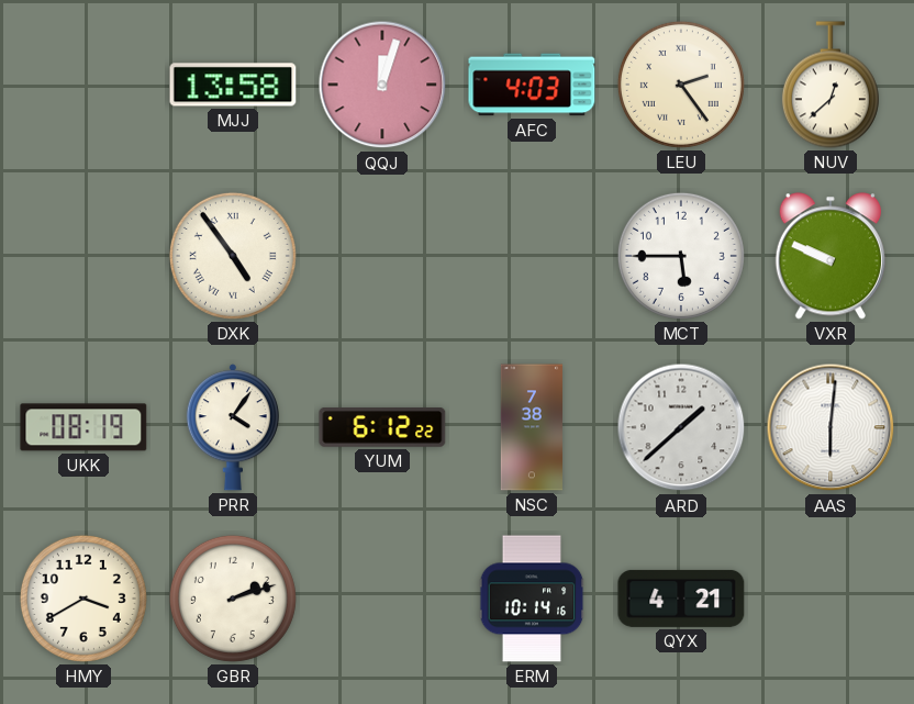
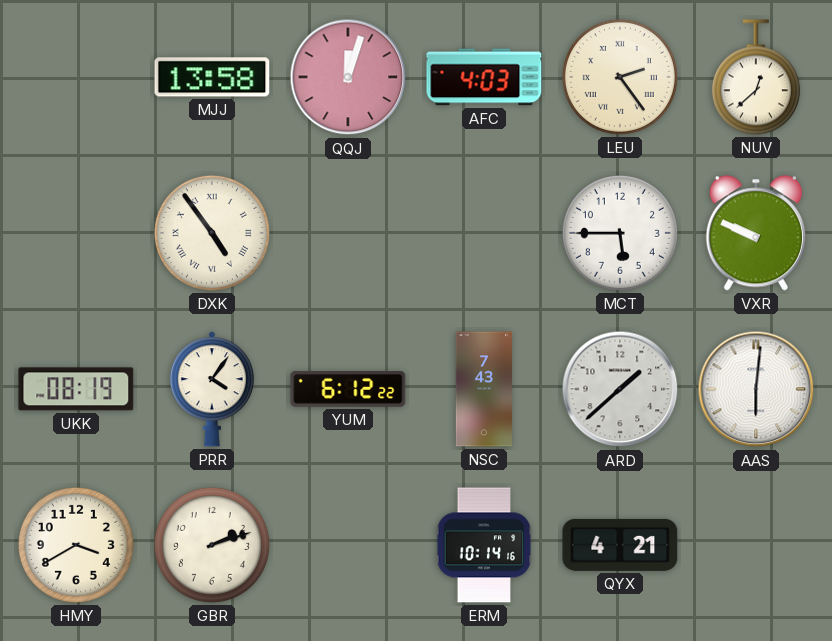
NSC: 7:38 -> 7:43
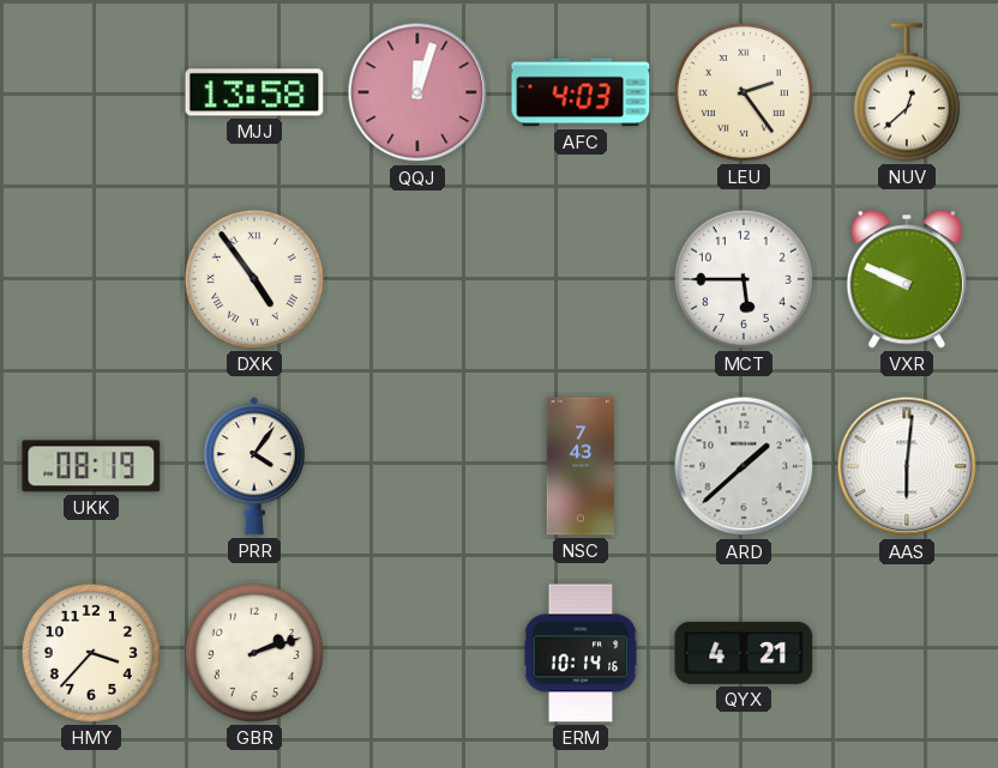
YUM: 6:12 -> none
HMY: 3:40 -> 3:37
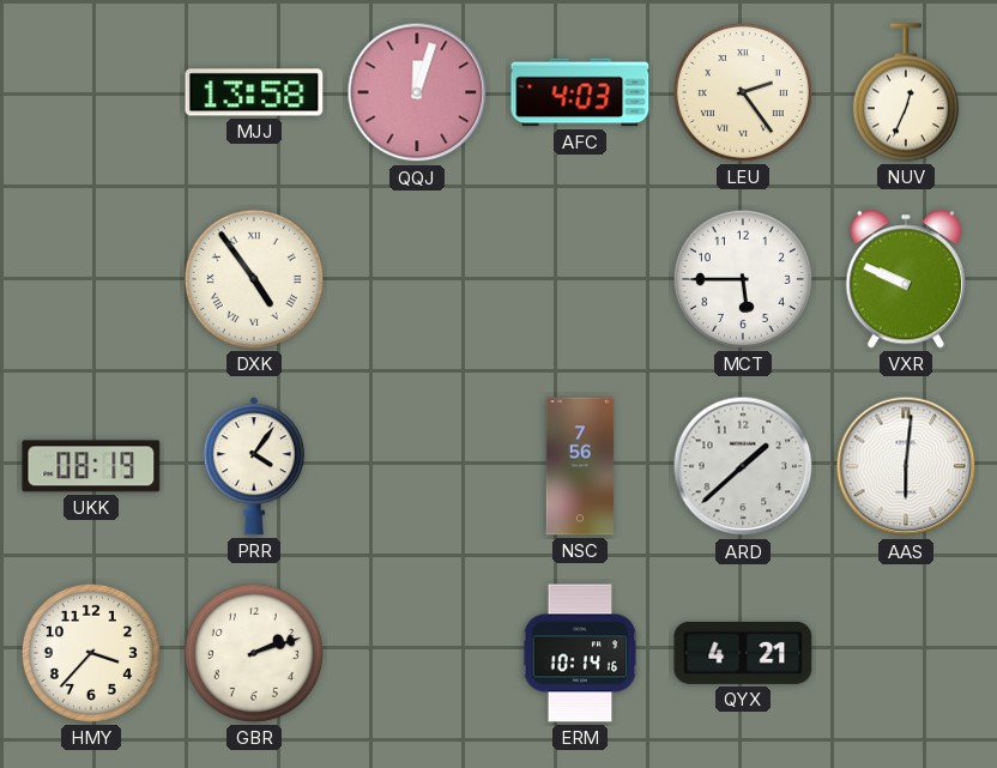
NUV: 12:38 -> 12:34
NSC: 7:43 -> 7:56
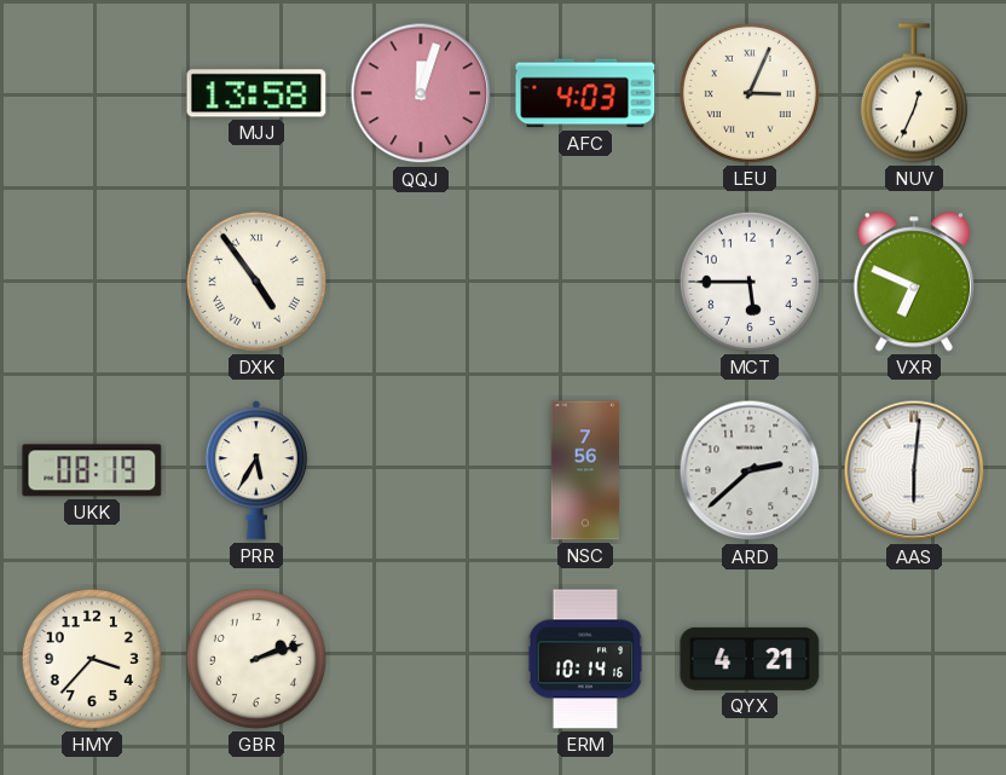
LEU: 2:24 -> 3:04
VXR: 9:49 -> 6:49
PRR: 4:06 -> 5:35
ARD: 1:38 -> 2:38
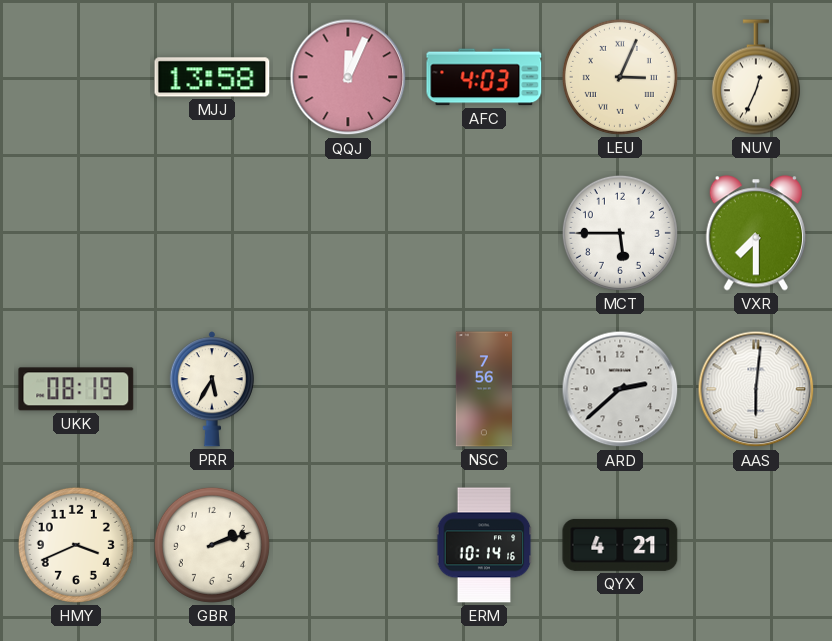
QQJ: 12:03 -> 12:04
DXK: 4:54 -> none
VXR: 6:49 -> 7:30
HMY: 3:37 -> 3:41
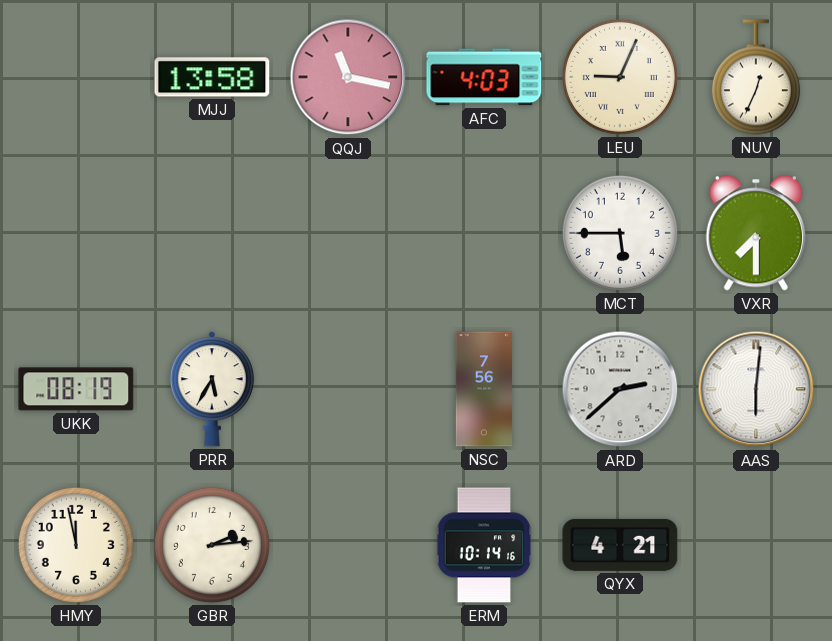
QQJ: 12:04 -> 11:17
LEU: 3:04 -> 9:04
HMY: 3:41 -> 11:58
GBR: 2:12 -> 2:14
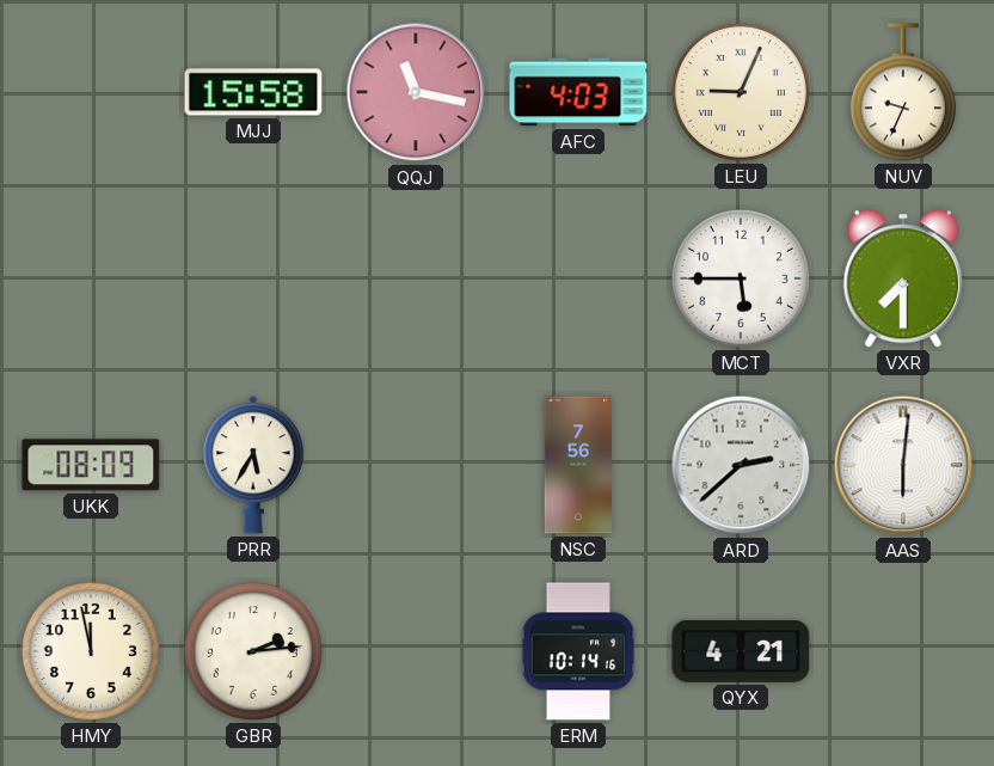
MJJ: 13:58 -> 15:58
NUV: 12:34 -> 9:34
UKK: 08:19 -> 08:09
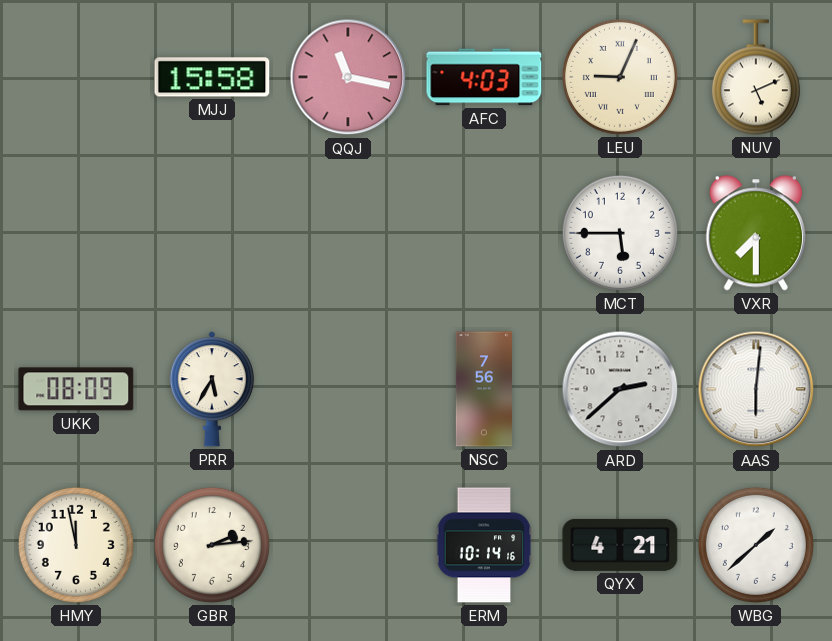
NUV: 9:34 -> 5:11
WBG: none -> 1:38
